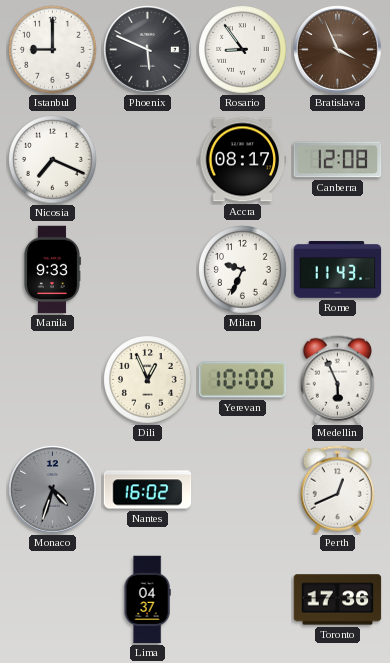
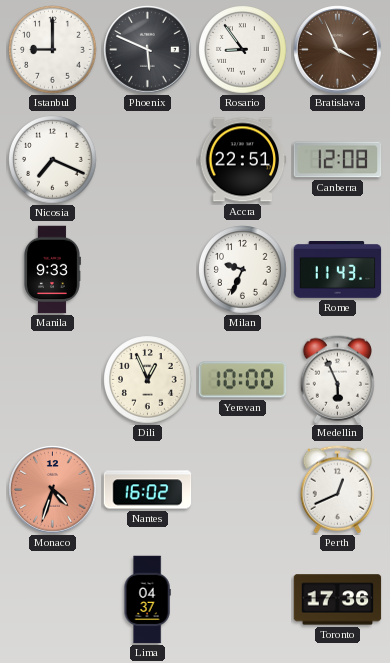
Accra: 08:17 -> 22:51
Monaco dial: grey -> salmon
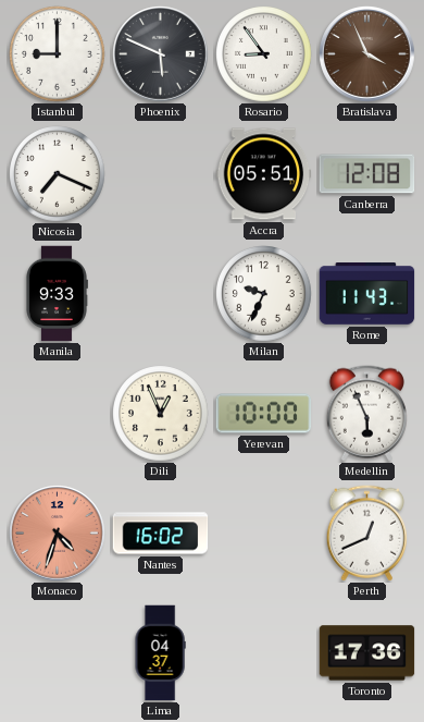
Accra: 22:51 -> 05:51
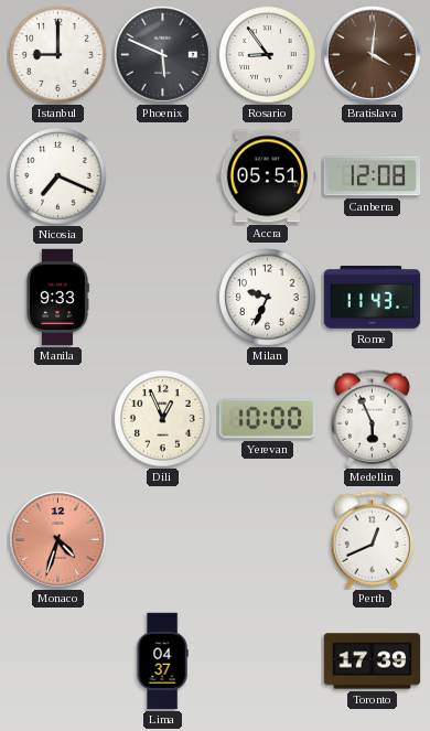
Bratislava: 3:56 -> 4:01
Nantes: 16:02 -> none
Toronto: 17:36 -> 17:39
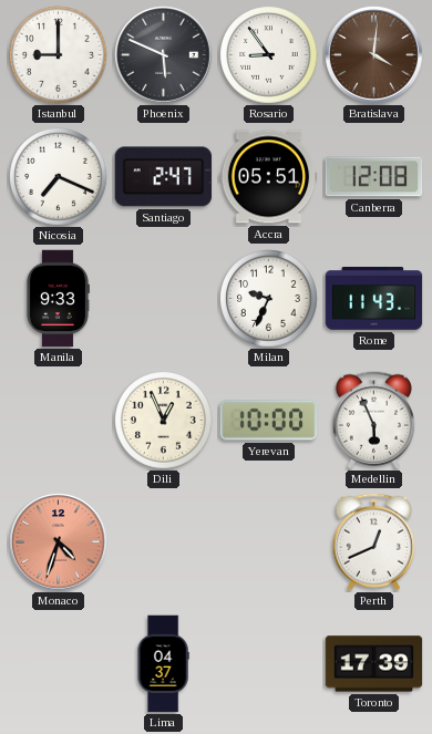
Santiago: none -> 2:47
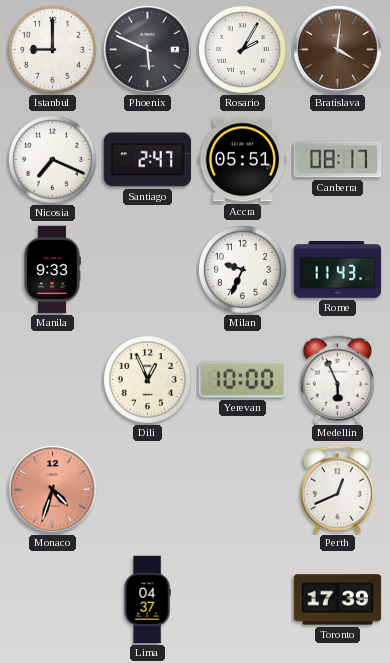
Rosario: 8:54 -> 2:05
Canberra: 12:08 -> 08:17
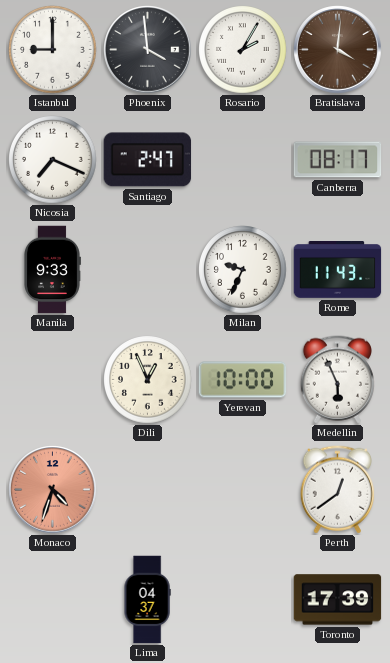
Phoenix: 5:49 -> 3:59
Accra: 05:51 -> none
Perth: 12:41 -> 12:39
